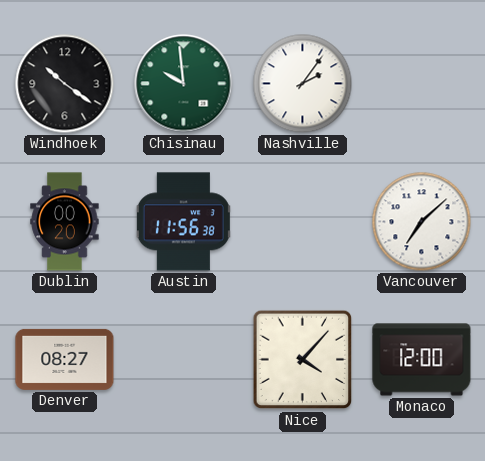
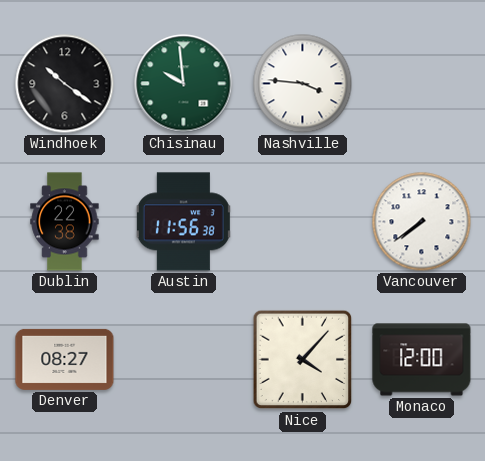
Nashville: 2:06 -> 3:46
Dublin: 00:20 -> 22:38
Vancouver: 7:08 -> 7:39
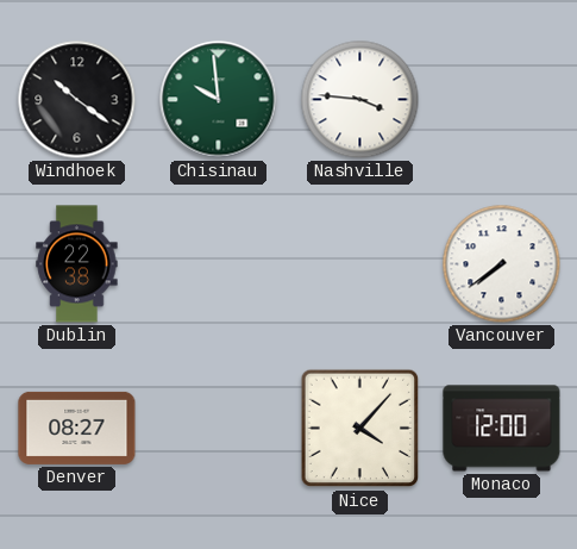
Austin: 11:56 -> none
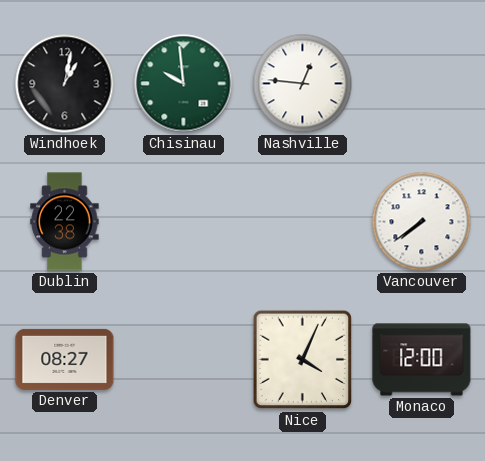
Windhoek: 10:21 -> 1:02
Nashville: 3:46 -> 12:46
Nice: 4:07 -> 4:04
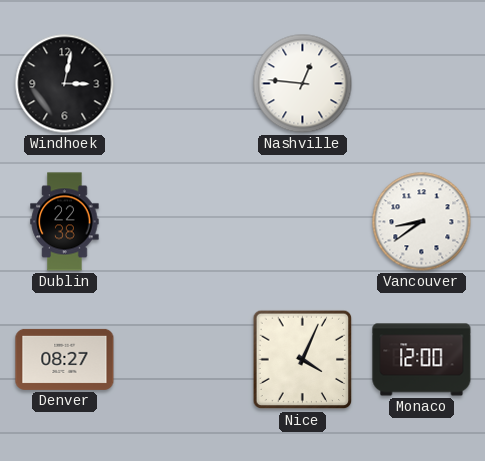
Windhoek: 1:02 -> 3:02
Chisinau: 9:59 -> none
Vancouver: 7:39 -> 8:39
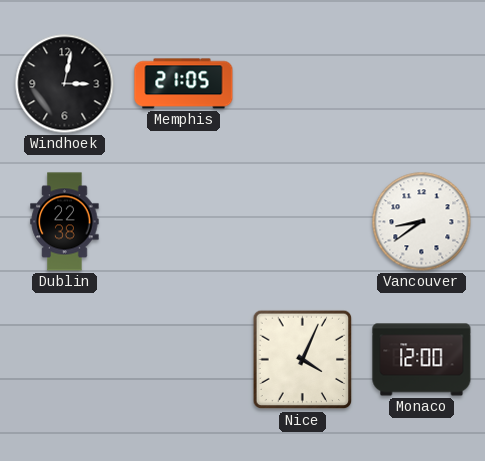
Memphis: none -> 21:05
Nashville: 12:46 -> none
Denver: 08:27 -> none
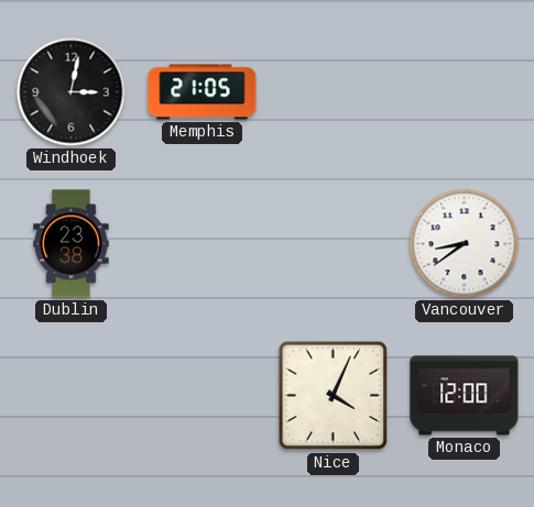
Dublin: 22:38 -> 23:38
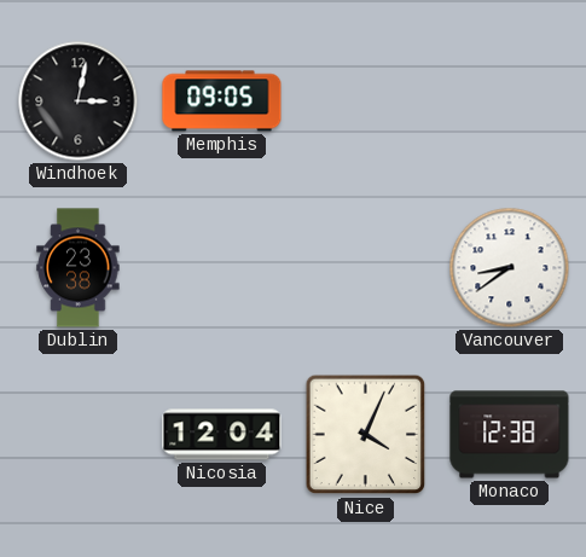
Memphis: 21:05 -> 09:05
Nicosia: none -> 12:04
Monaco: 12:00 -> 12:38
